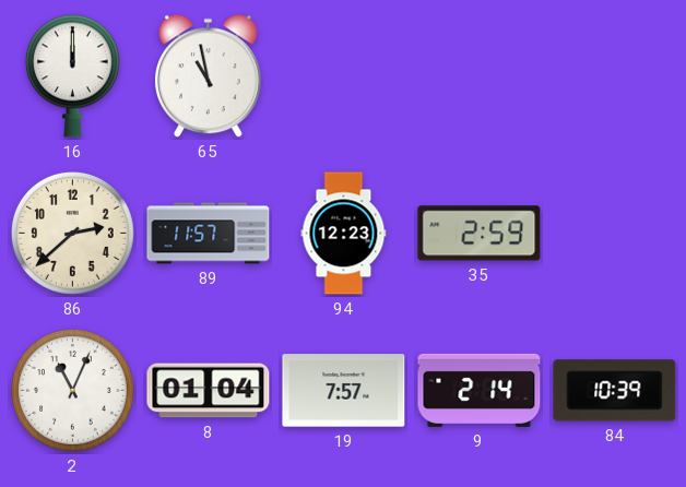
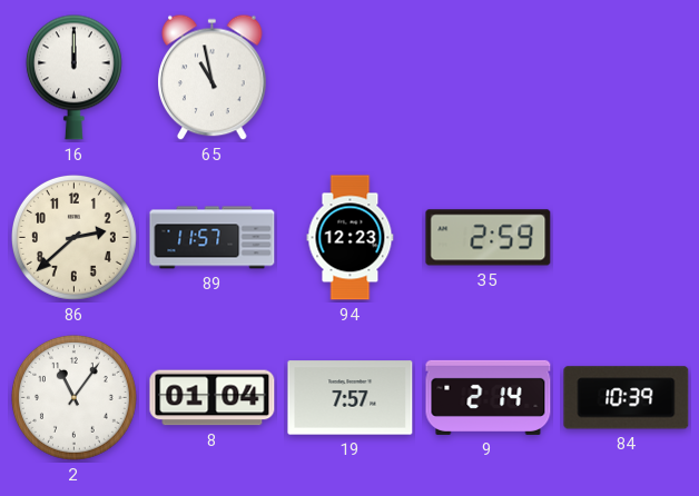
2: 11:04 -> 11:06
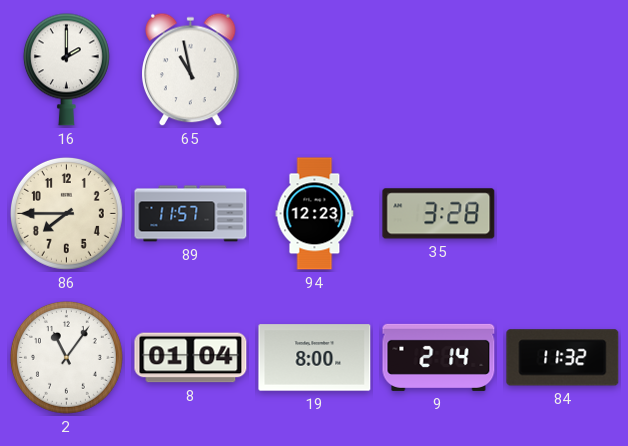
16: 12:00 -> 2:00
86: 2:38 -> 7:45
35: 2:59 -> 3:28
19: 7:57 -> 8:00
84: 10:39 -> 11:32
